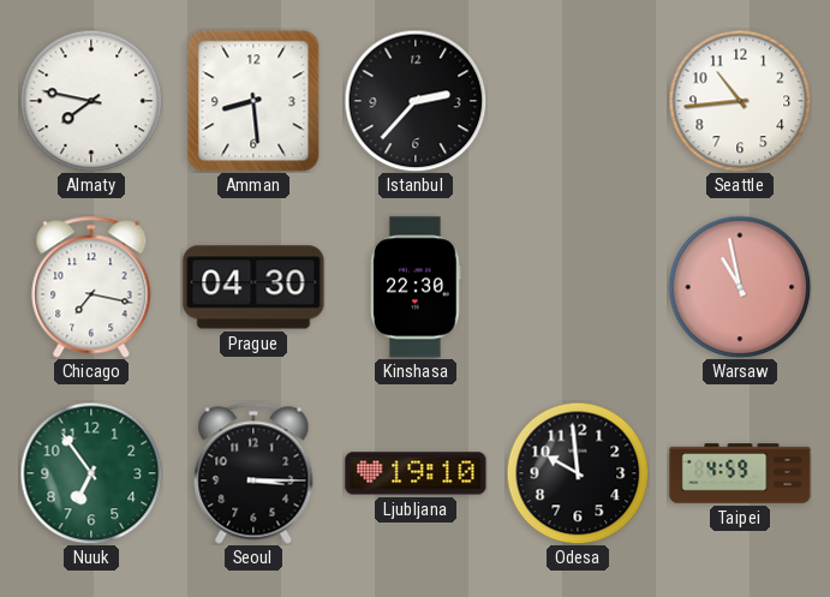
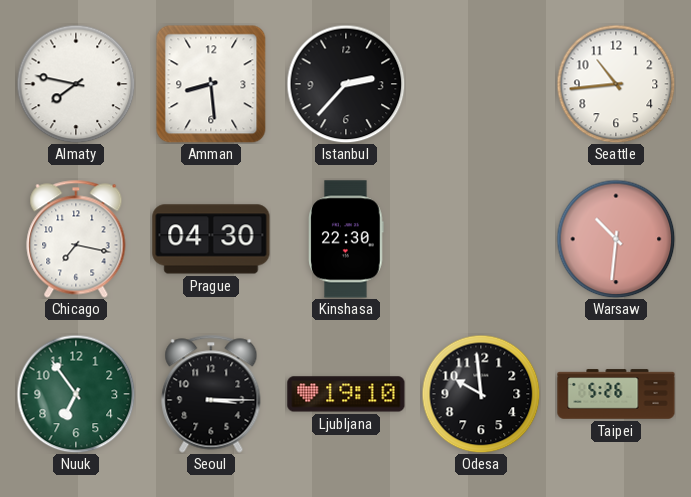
Warsaw: 10:58 -> 10:31
Taipei: 4:59 -> 5:26
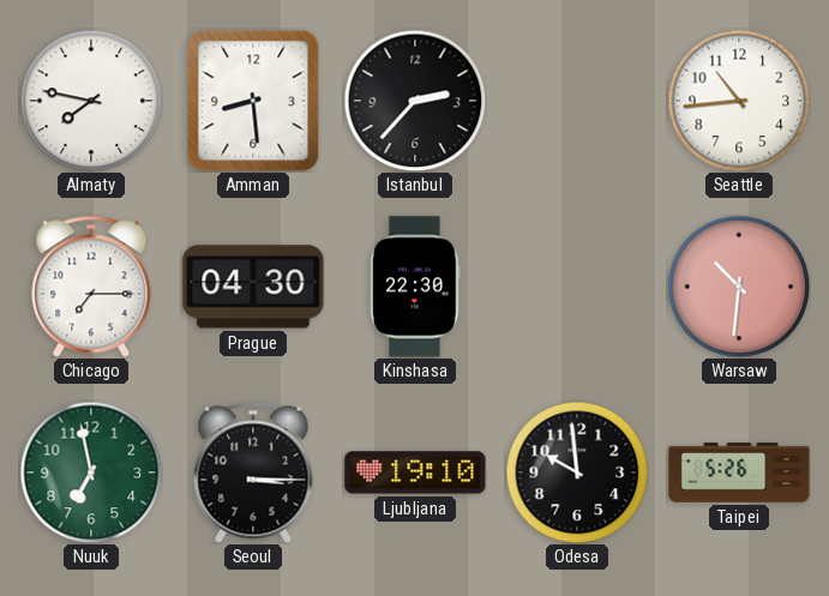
Chicago: 7:17 -> 7:15
Nuuk: 6:54 -> 6:58
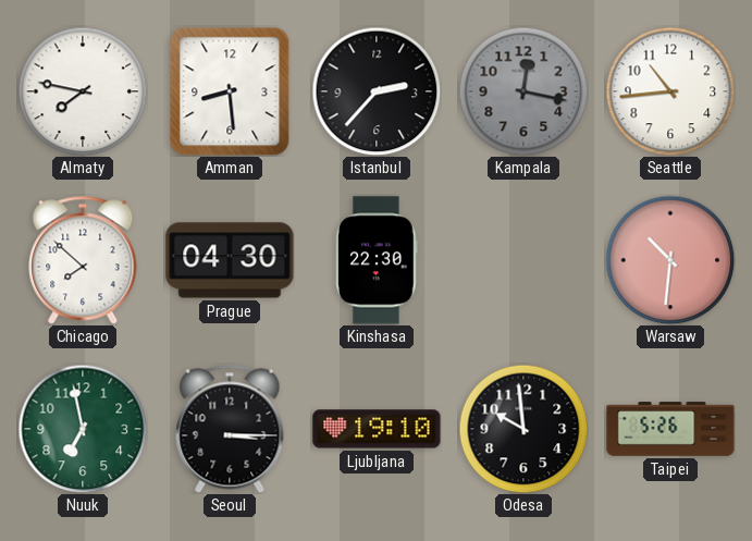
Kampala: none -> 12:17
Chicago: 7:15 -> 7:52
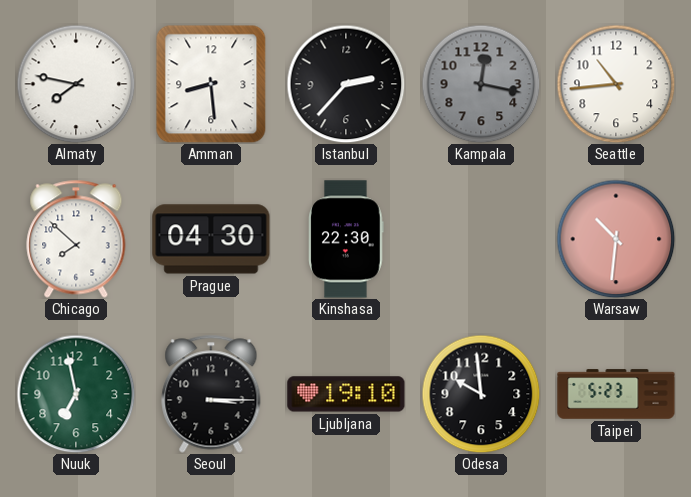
Taipei: 5:26 -> 5:23
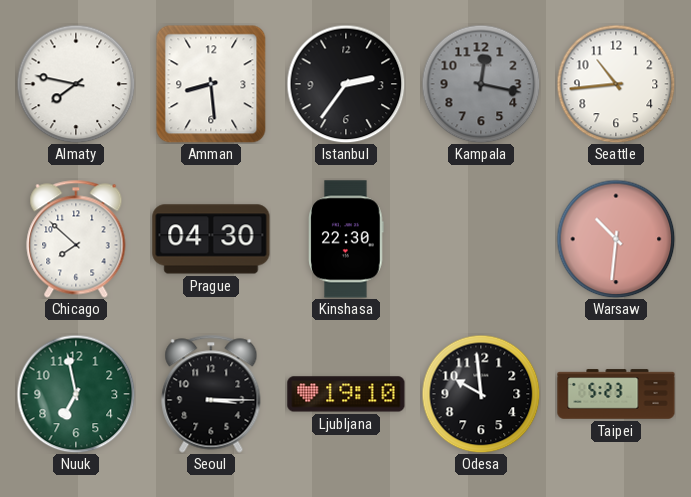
Istanbul: 2:37 -> 2:36
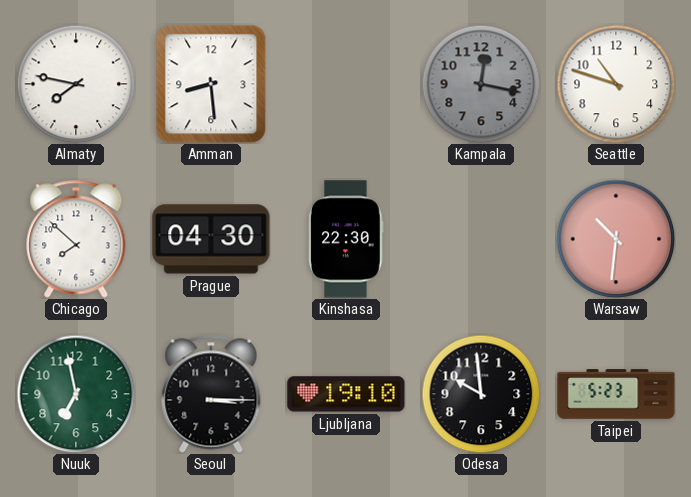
Istanbul: 2:36 -> none
Seattle: 10:44 -> 10:48
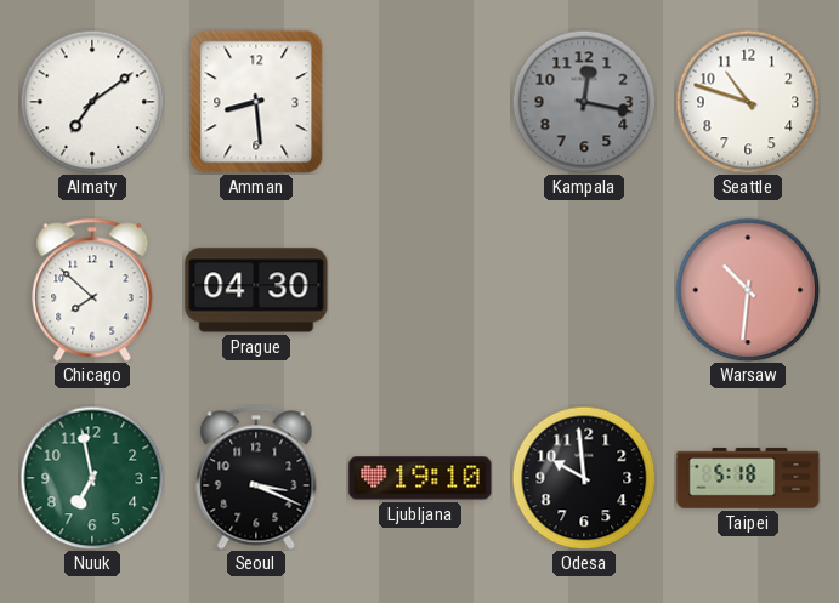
Almaty: 7:47 -> 7:09
Kinshasa: 22:30 -> none
Seoul: 3:15 -> 3:19
Taipei: 5:23 -> 5:18
